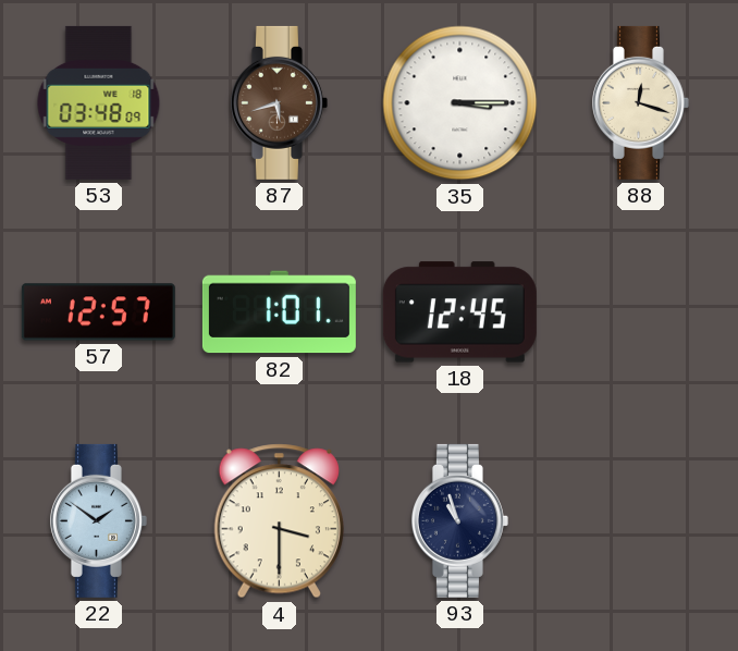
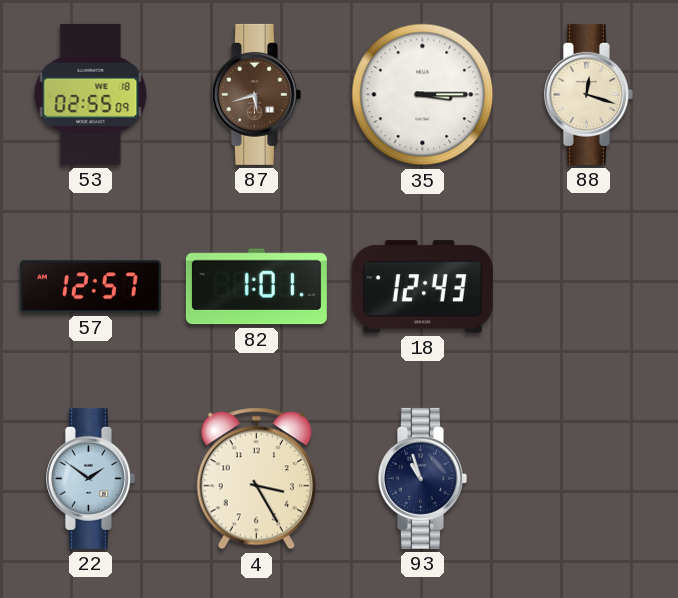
53: 03:48 -> 02:55
18: 12:45 -> 12:43
4: 3:30 -> 3:25
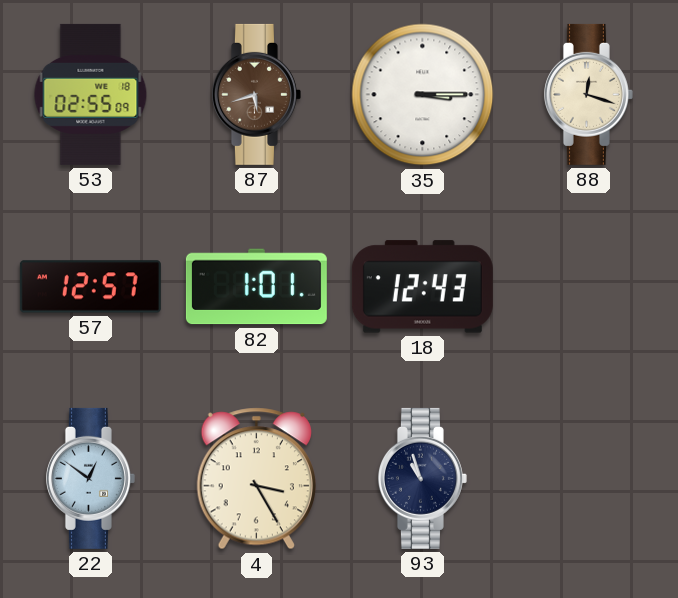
22: 1:51 -> 12:51
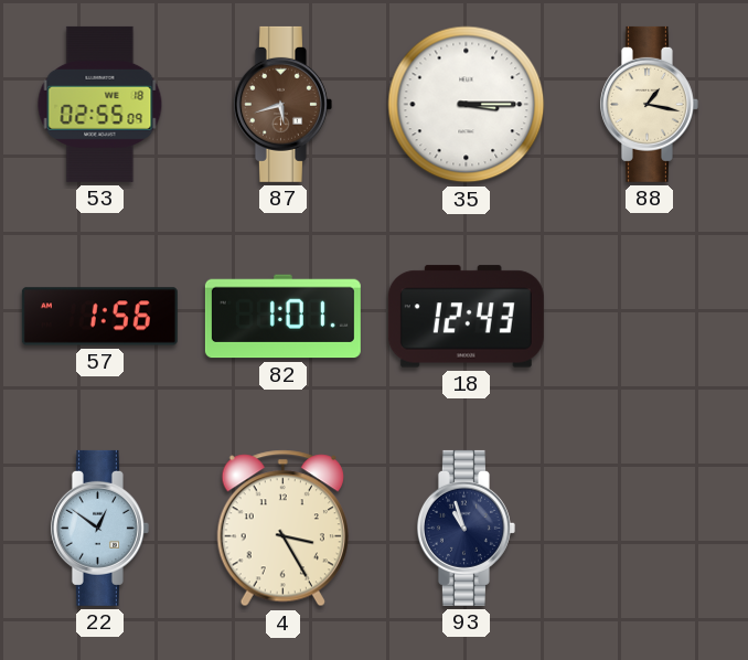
88: 12:18 -> 1:17
57: 12:57 -> 1:56
